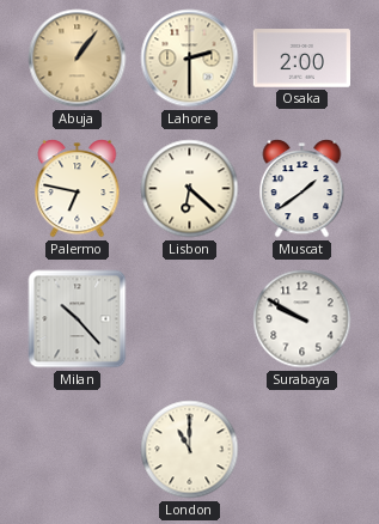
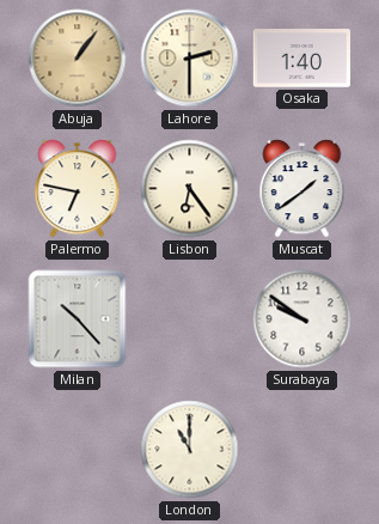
Osaka: 2:00 -> 1:40
Lisbon: 6:22 -> 6:24
Surabaya: 9:50 -> 9:51
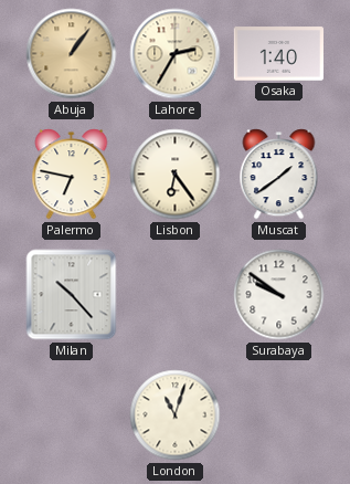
Lahore: 2:30 -> 2:35
London: 11:00 -> 11:03
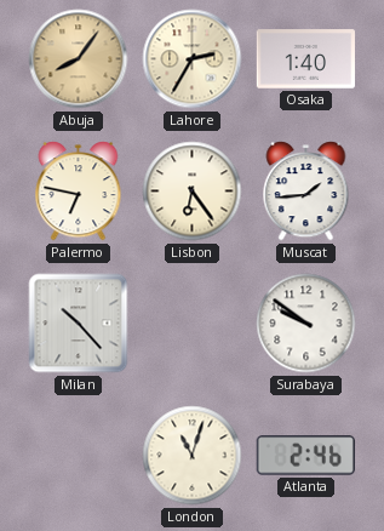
Abuja: 1:06 -> 8:06
Muscat: 1:39 -> 1:44
Atlanta: none -> 2:46
